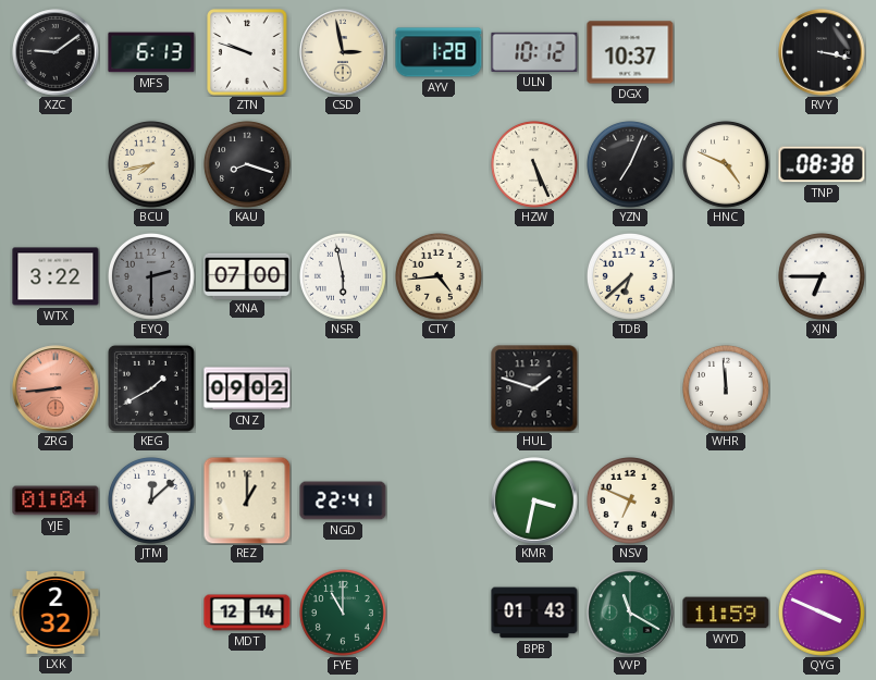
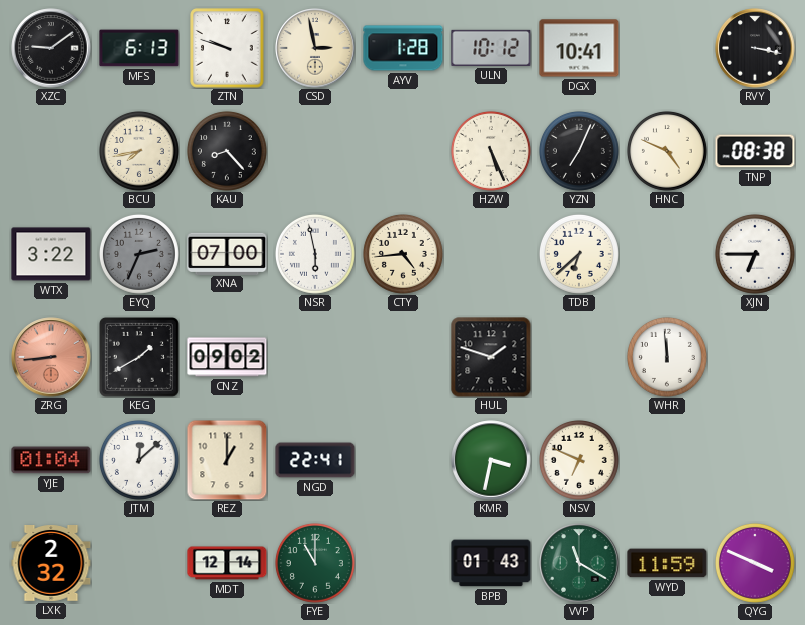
DGX: 10:37 -> 10:41
KAU: 8:18 -> 8:23
EYQ: 2:30 -> 2:34
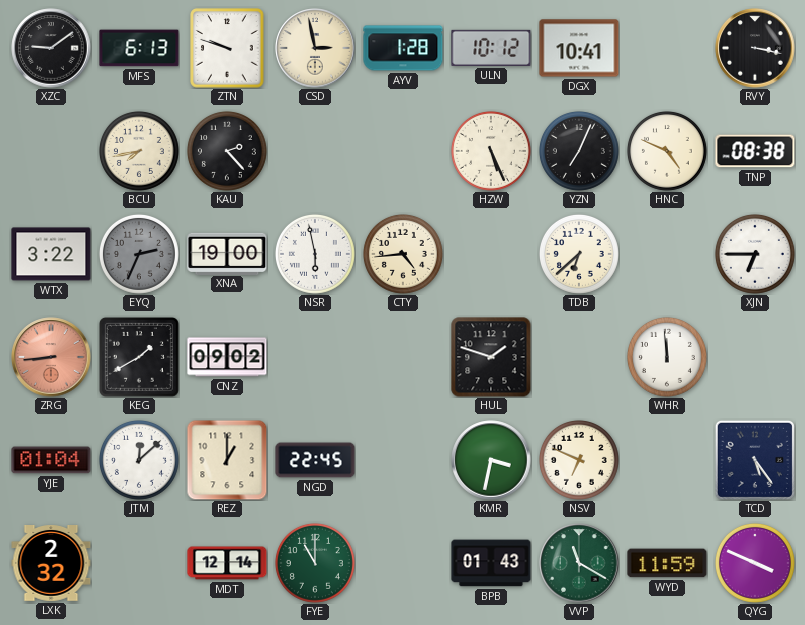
KAU: 8:23 -> 2:23
XNA: 07:00 -> 19:00
NGD: 22:41 -> 22:45
TCD: none -> 5:24
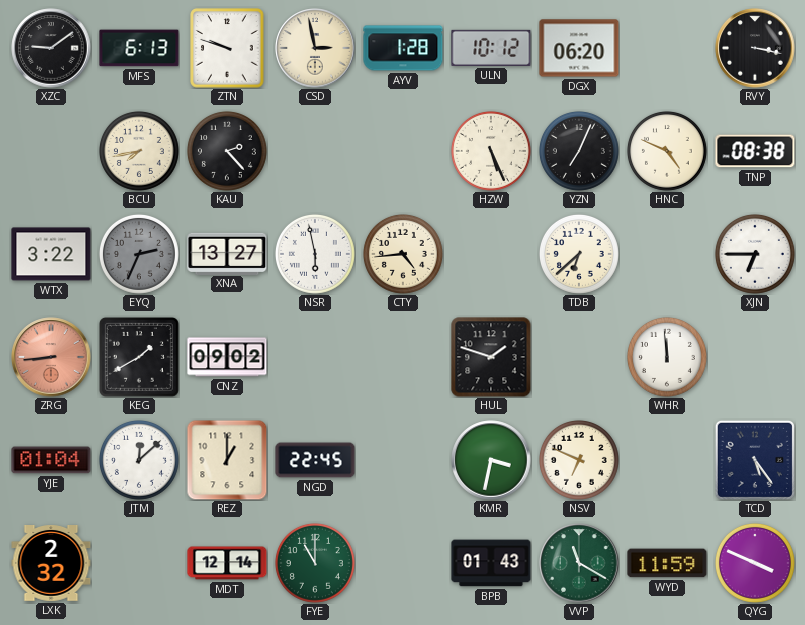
DGX: 10:41 -> 06:20
XNA: 19:00 -> 13:27
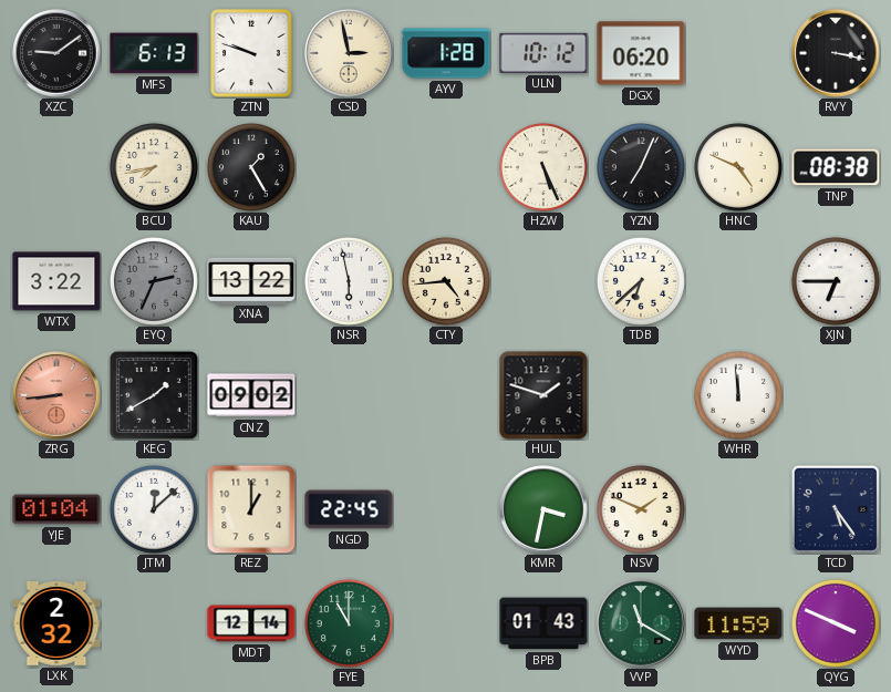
KAU: 2:23 -> 1:25
XNA: 13:27 -> 13:22
NSV: 6:49 -> 1:49
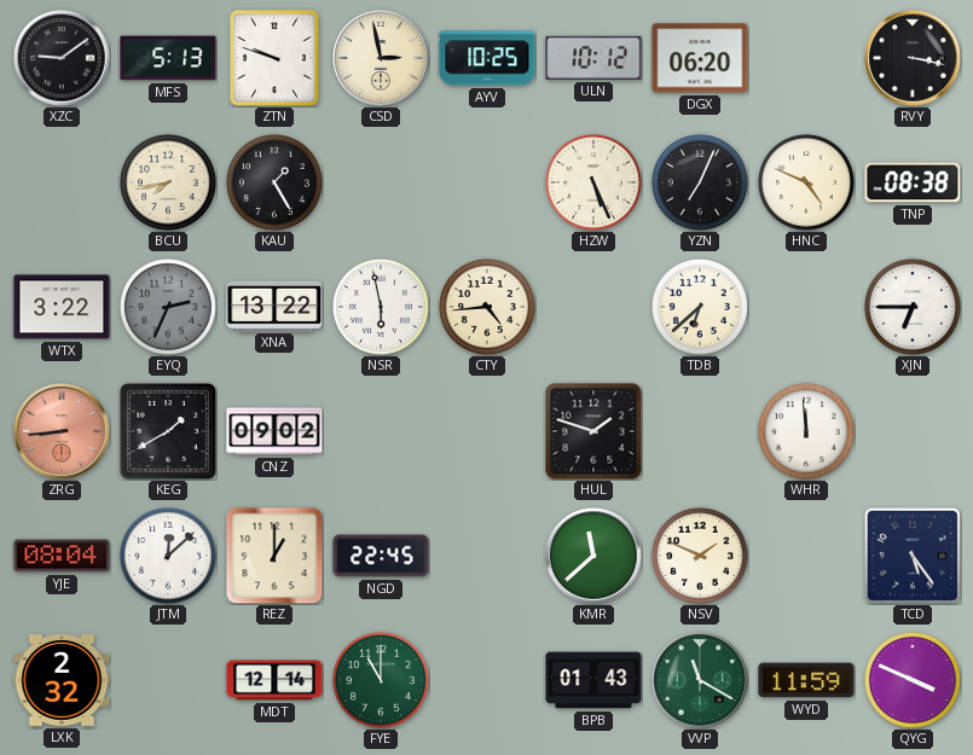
MFS: 6:13 -> 5:13
AYV: 1:28 -> 10:25
YJE: 01:04 -> 08:04
KMR: 3:32 -> 11:38
